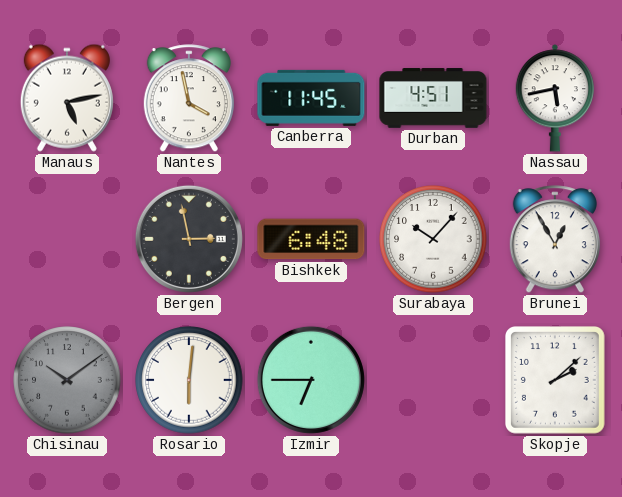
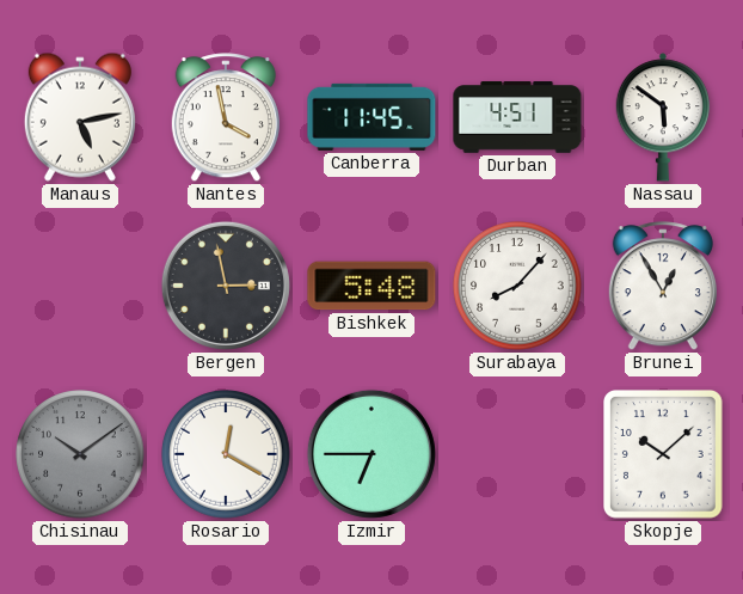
Nassau: 5:43 -> 5:51
Bishkek: 6:48 -> 5:48
Surabaya: 10:07 -> 8:07
Rosario: 6:01 -> 12:20
Skopje: 2:08 -> 10:08
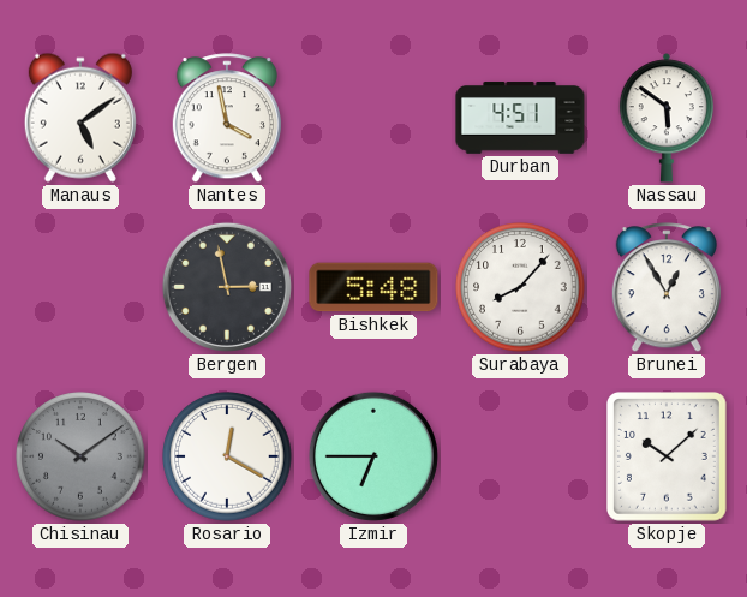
Manaus: 5:13 -> 5:09
Canberra: 11:45 -> none
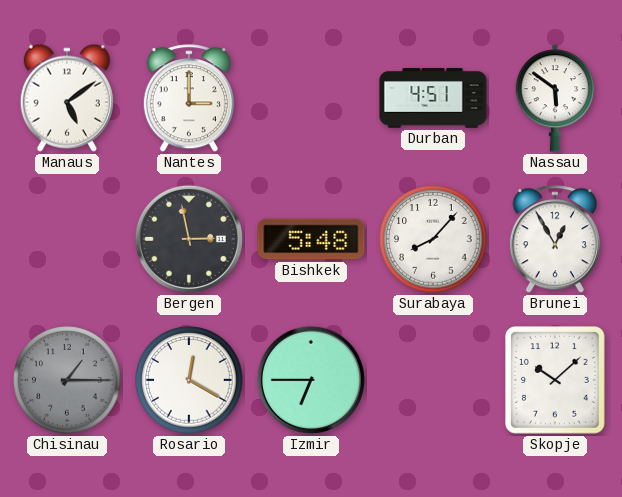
Nantes: 3:58 -> 3:00
Chisinau: 10:09 -> 1:15
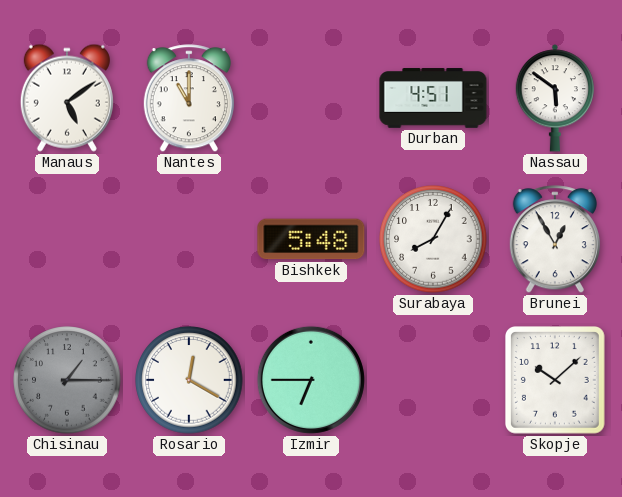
Nantes: 3:00 -> 11:00
Bergen: 2:58 -> none
Surabaya: 8:07 -> 8:05
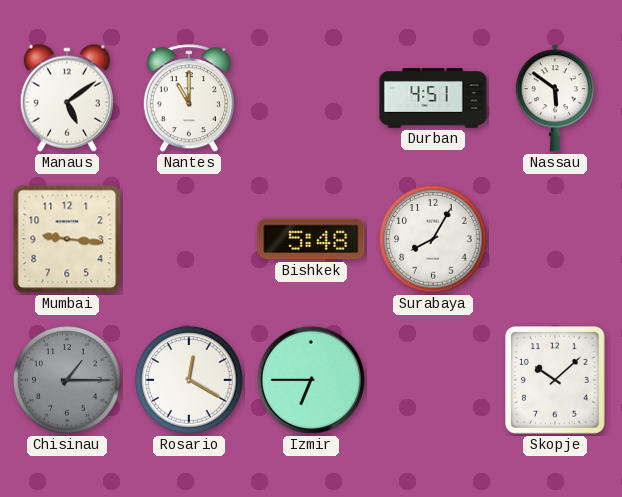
Mumbai: none -> 9:16
Brunei: 12:55 -> none
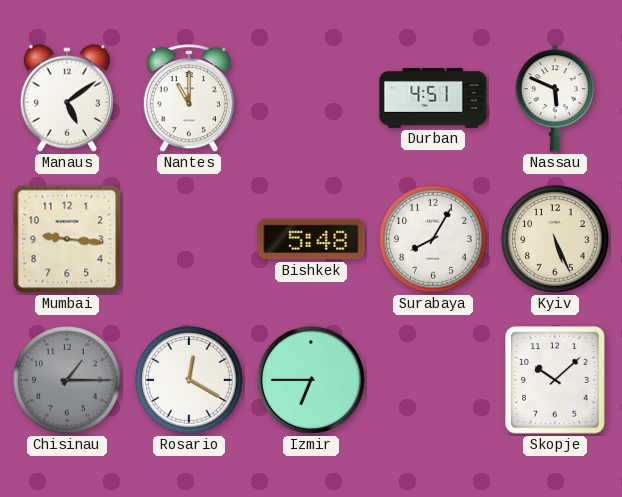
Nassau: 5:51 -> 5:49
Kyiv: none -> 5:26
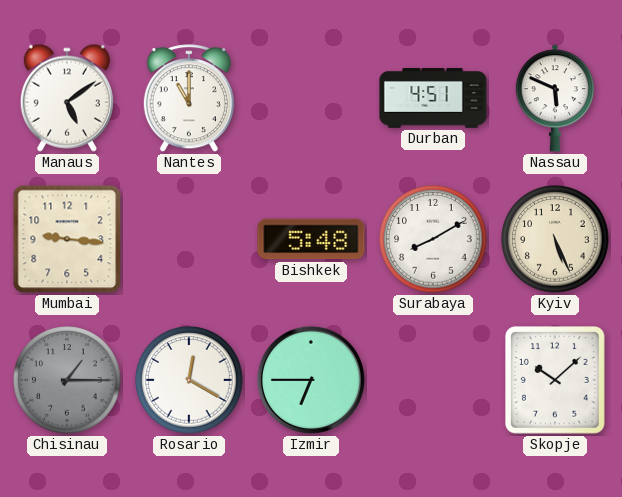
Surabaya: 8:05 -> 8:10
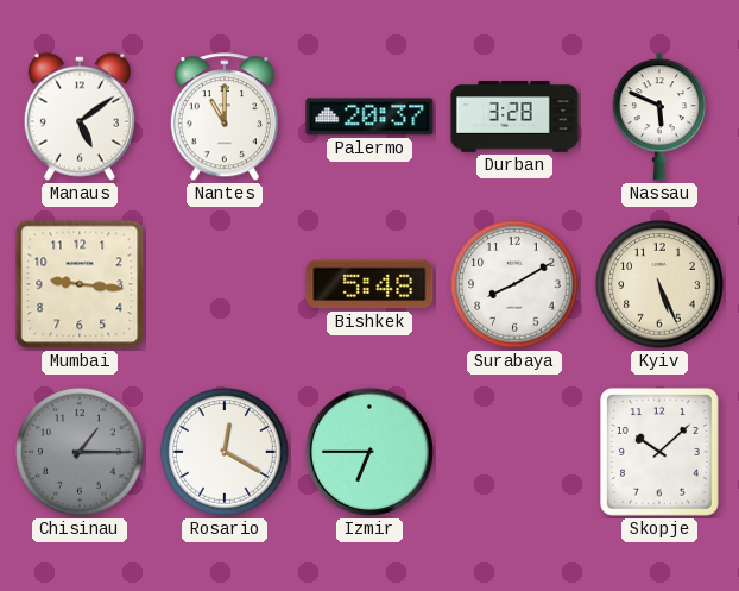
Palermo: none -> 20:37
Durban: 4:51 -> 3:28
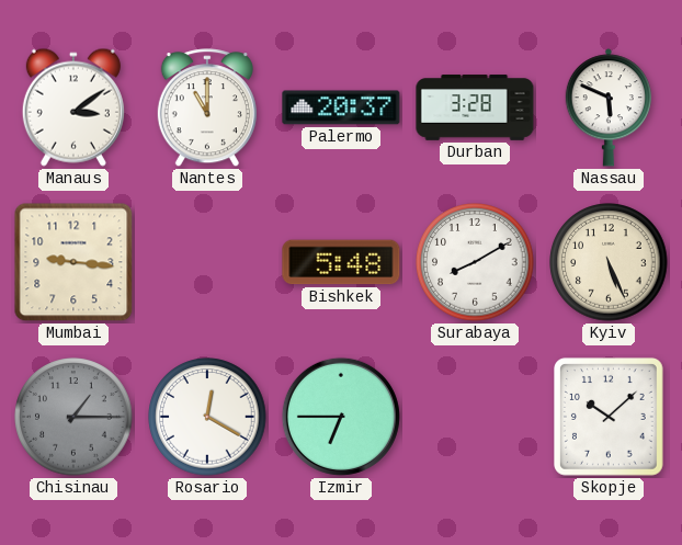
Manaus: 5:09 -> 3:09
